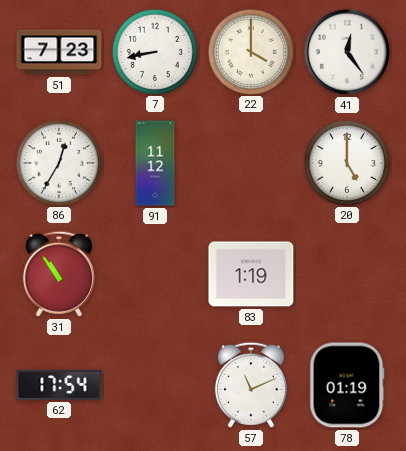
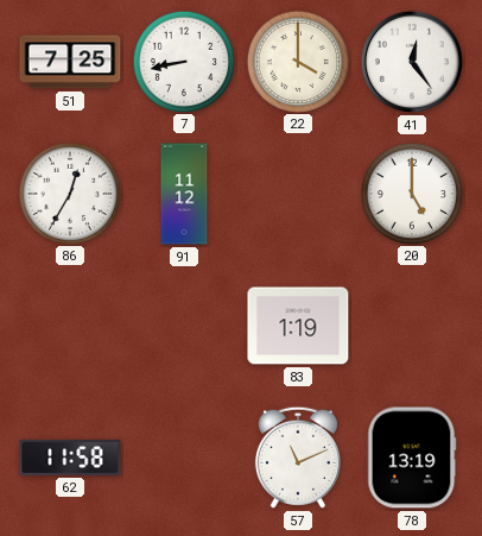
51: 7:23 -> 7:25
31: 10:54 -> none
62: 17:54 -> 11:58
78: 01:19 -> 13:19
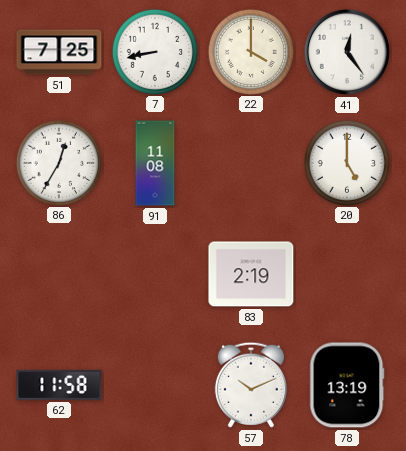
91: 11:12 -> 11:08
83: 1:19 -> 2:19
57: 11:11 -> 10:11
